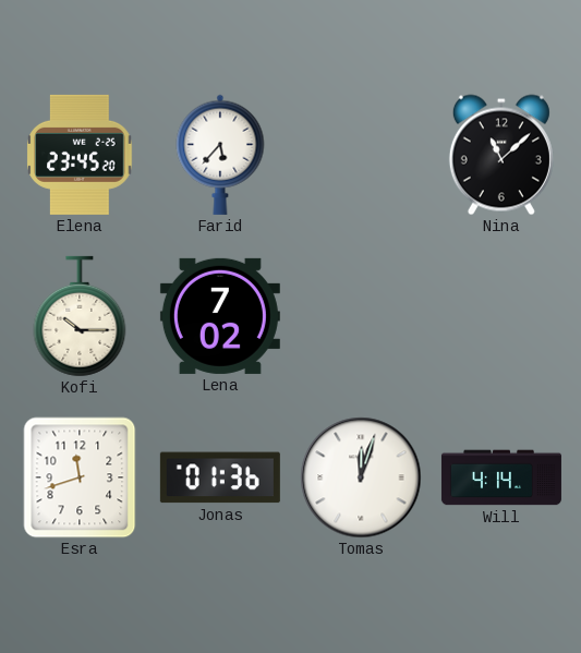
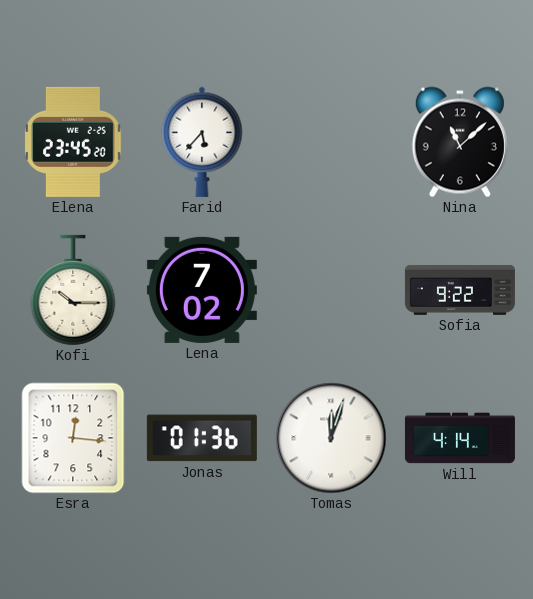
Sofia: none -> 9:22
Esra: 11:42 -> 12:16
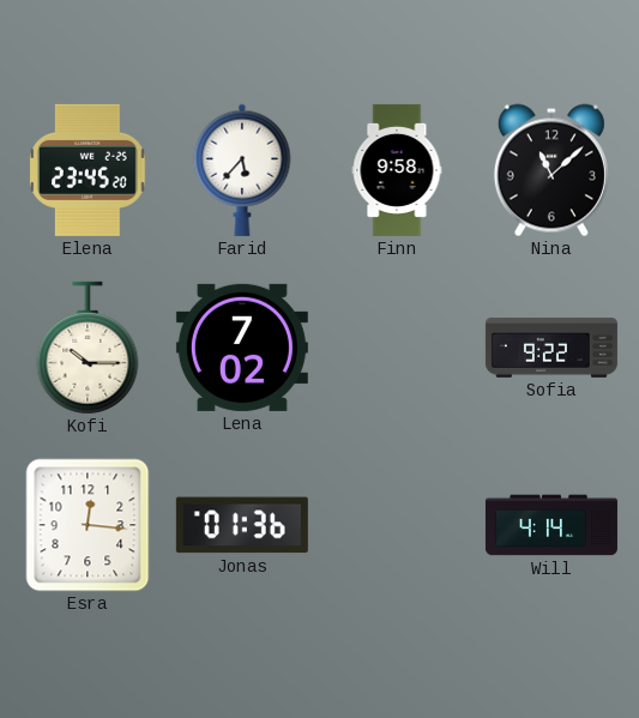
Finn: none -> 9:58
Tomas: 12:03 -> none
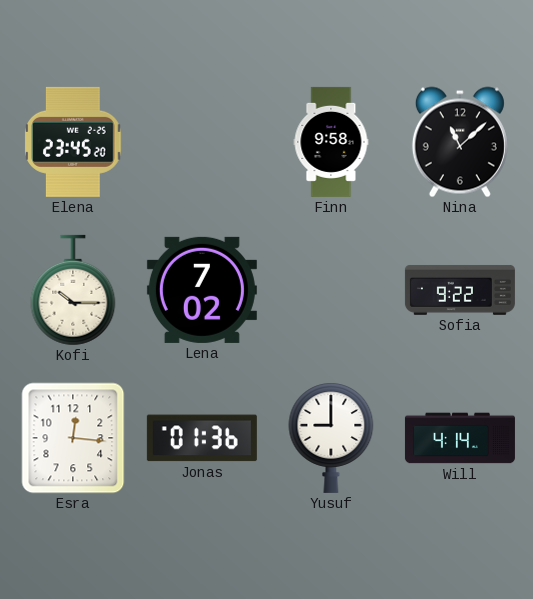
Farid: 5:37 -> none
Yusuf: none -> 9:00
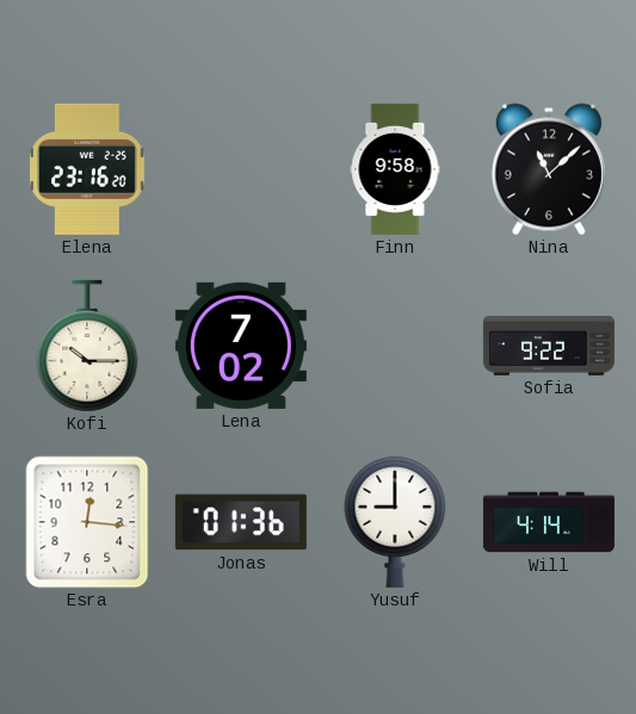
Elena: 23:45 -> 23:16
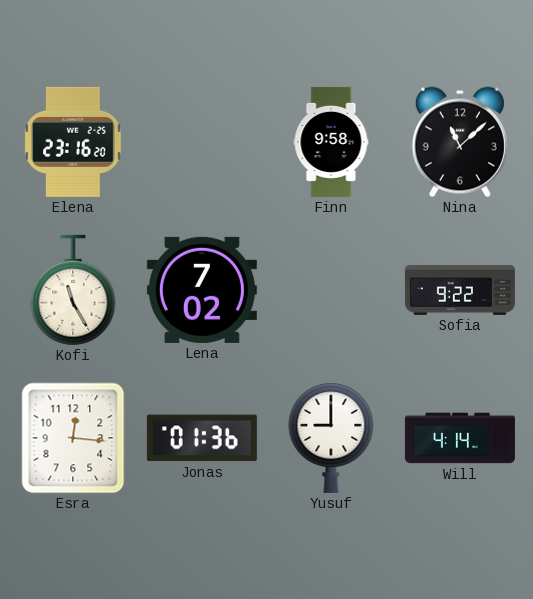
Kofi: 10:15 -> 11:25
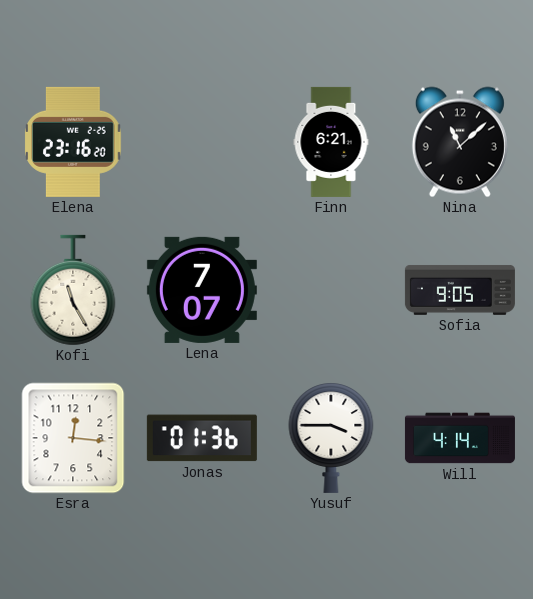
Finn: 9:58 -> 6:21
Lena: 7:02 -> 7:07
Sofia: 9:22 -> 9:05
Yusuf: 9:00 -> 3:45
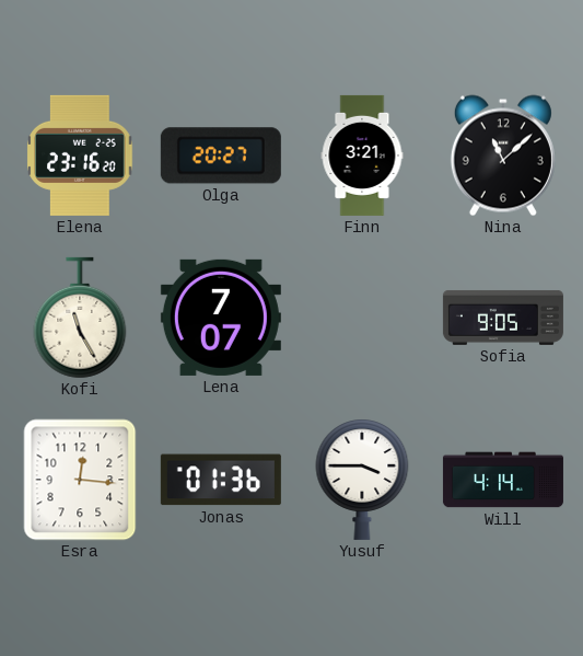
Olga: none -> 20:27
Finn: 6:21 -> 3:21
